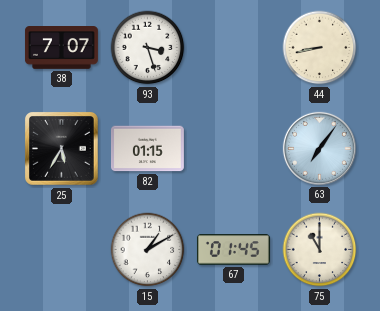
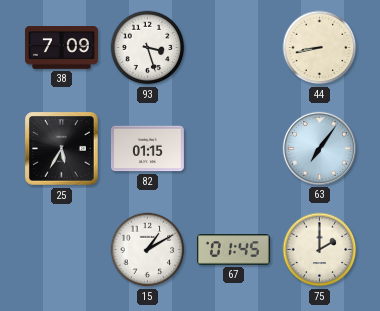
38: 7:07 -> 7:09
75: 11:00 -> 2:00
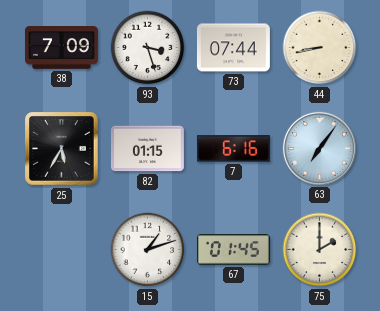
73: none -> 07:44
7: none -> 6:16
15: 1:10 -> 1:12
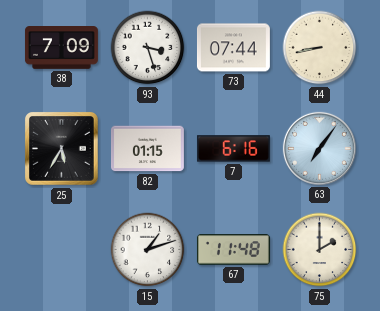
67: 01:45 -> 11:48
